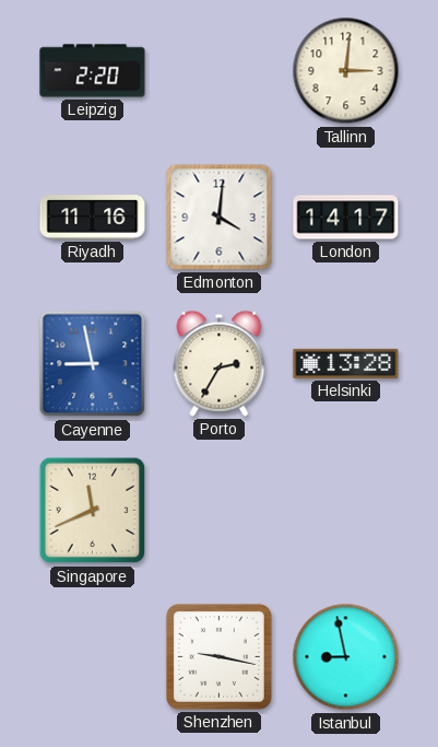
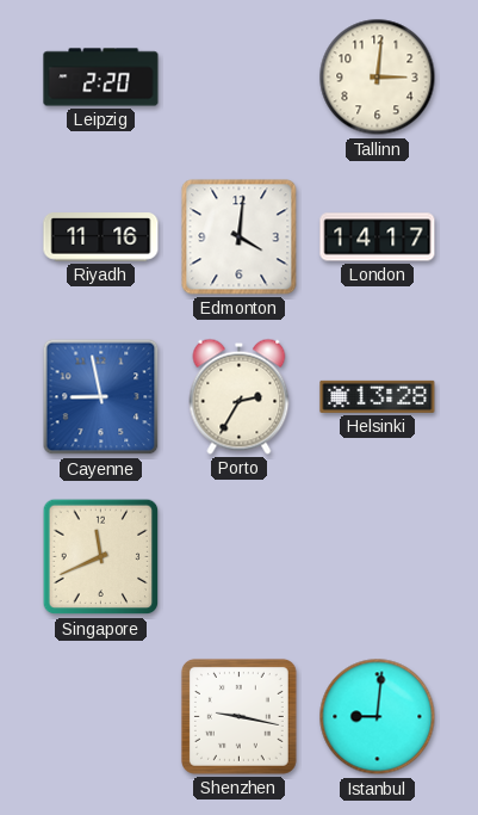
Istanbul: 8:58 -> 9:01
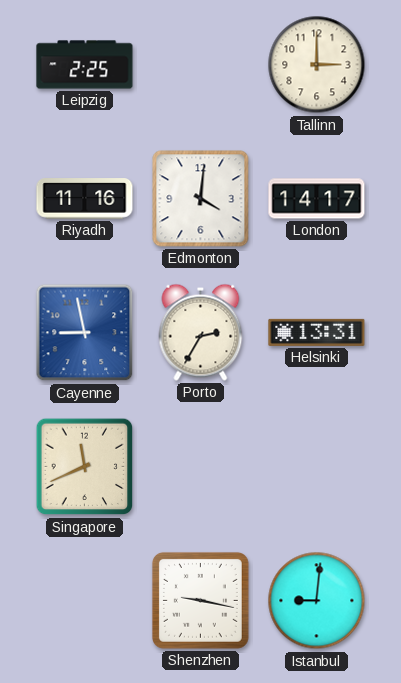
Leipzig: 2:20 -> 2:25
Tallinn: 3:01 -> 3:00
Helsinki: 13:28 -> 13:31
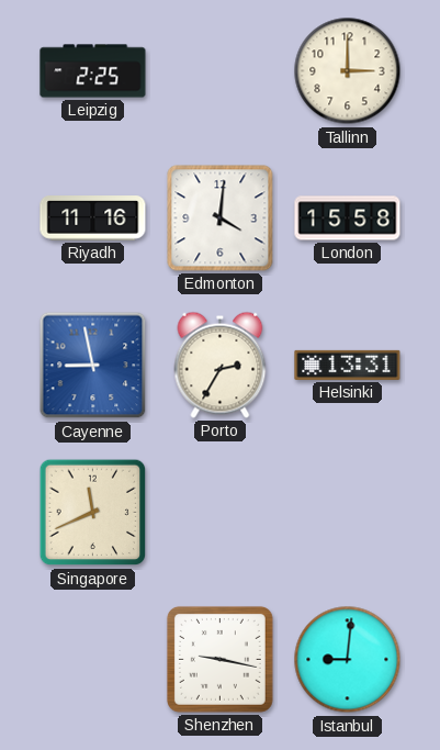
London: 14:17 -> 15:58
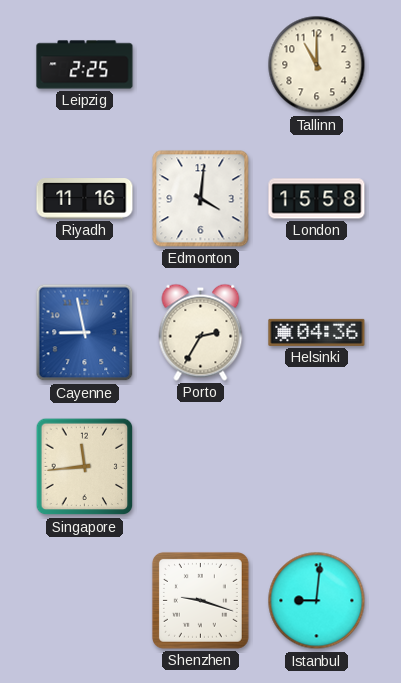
Tallinn: 3:00 -> 11:00
Helsinki: 13:31 -> 04:36
Singapore: 11:41 -> 11:44
Shenzhen: 9:17 -> 9:18
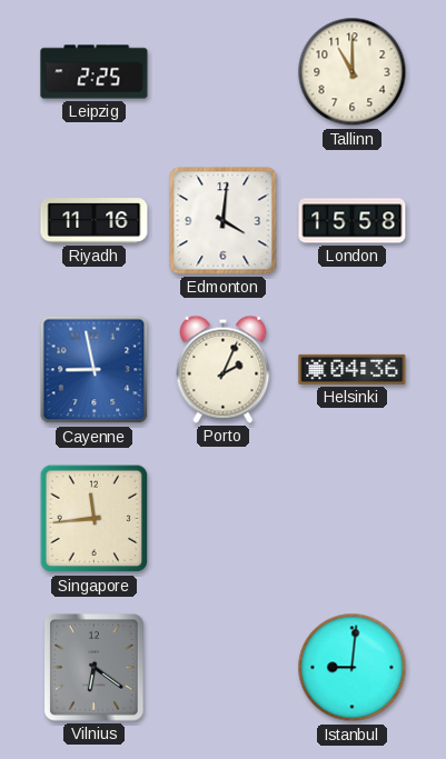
Porto: 2:35 -> 2:04
Vilnius: none -> 6:21
Shenzhen: 9:18 -> none
